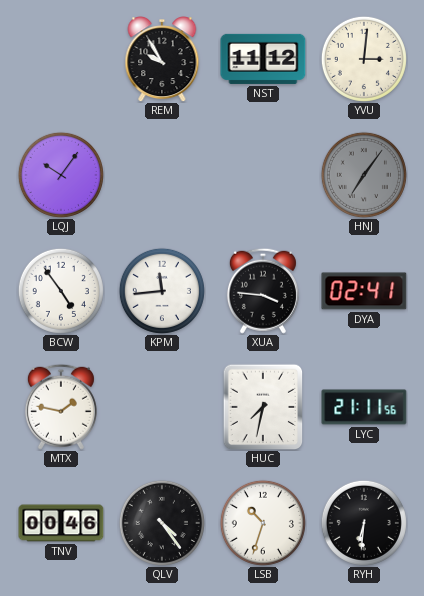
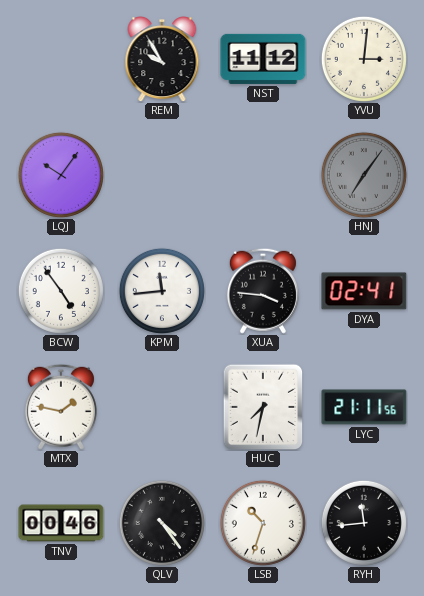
RYH: 6:31 -> 11:44
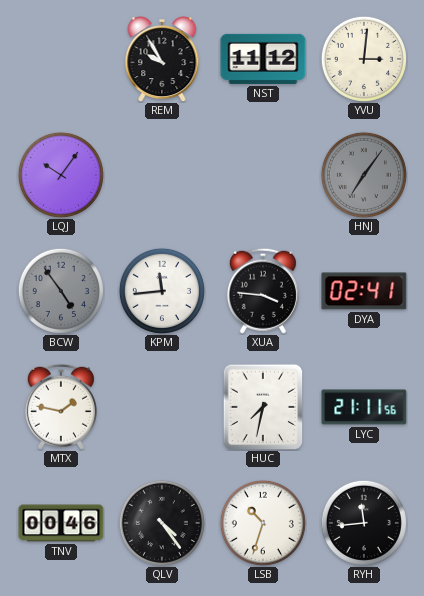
BCW dial: white -> grey
